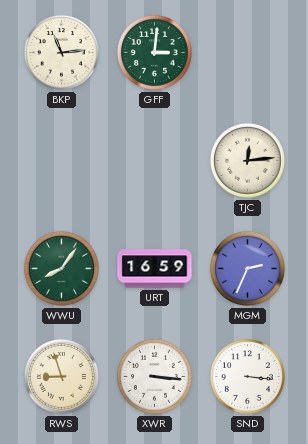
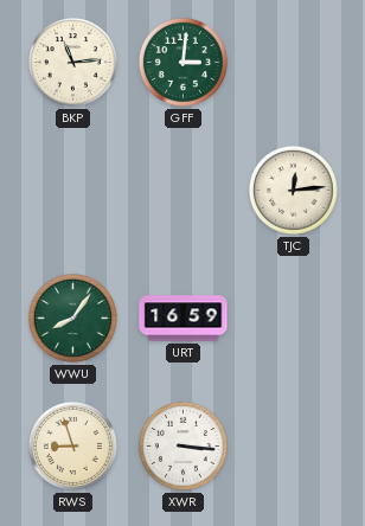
MGM: 2:34 -> none
SND: 3:16 -> none
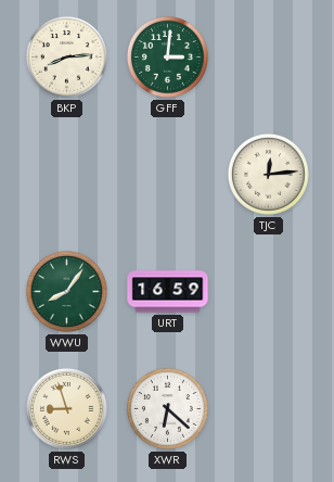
BKP: 11:14 -> 8:14
XWR: 3:16 -> 6:22
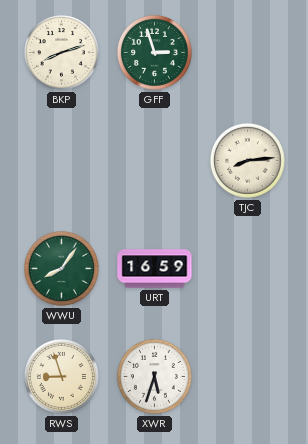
BKP: 8:14 -> 8:12
GFF: 3:01 -> 2:57
TJC: 12:14 -> 8:14
XWR: 6:22 -> 5:33
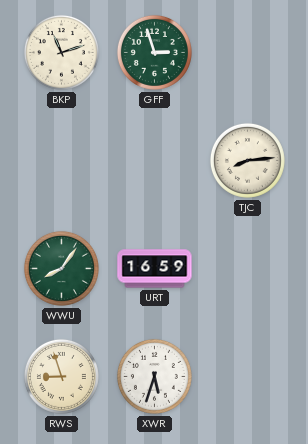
BKP: 8:12 -> 11:12
